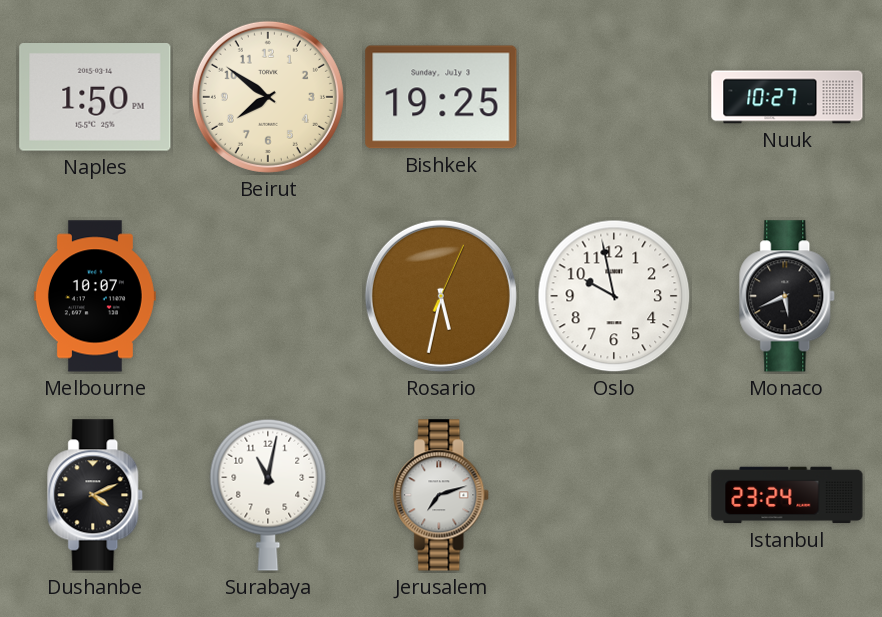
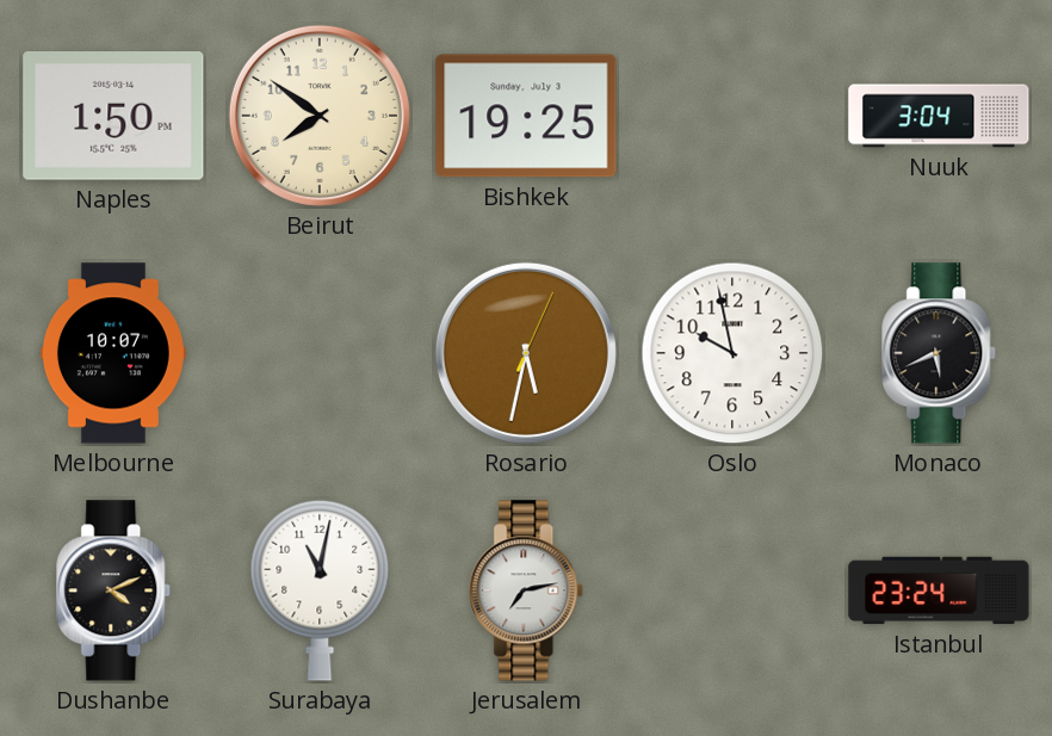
Nuuk: 10:27 -> 3:04
Jerusalem: 7:12 -> 7:13
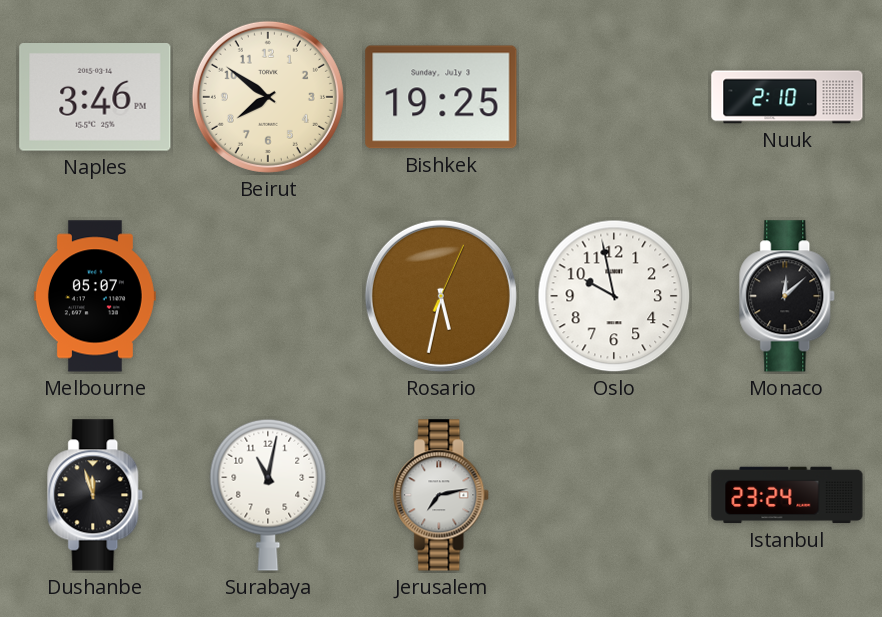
Naples: 1:50 -> 3:46
Nuuk: 3:04 -> 2:10
Melbourne: 10:07 -> 05:07
Monaco: 5:41 -> 12:08
Dushanbe: 4:11 -> 11:57
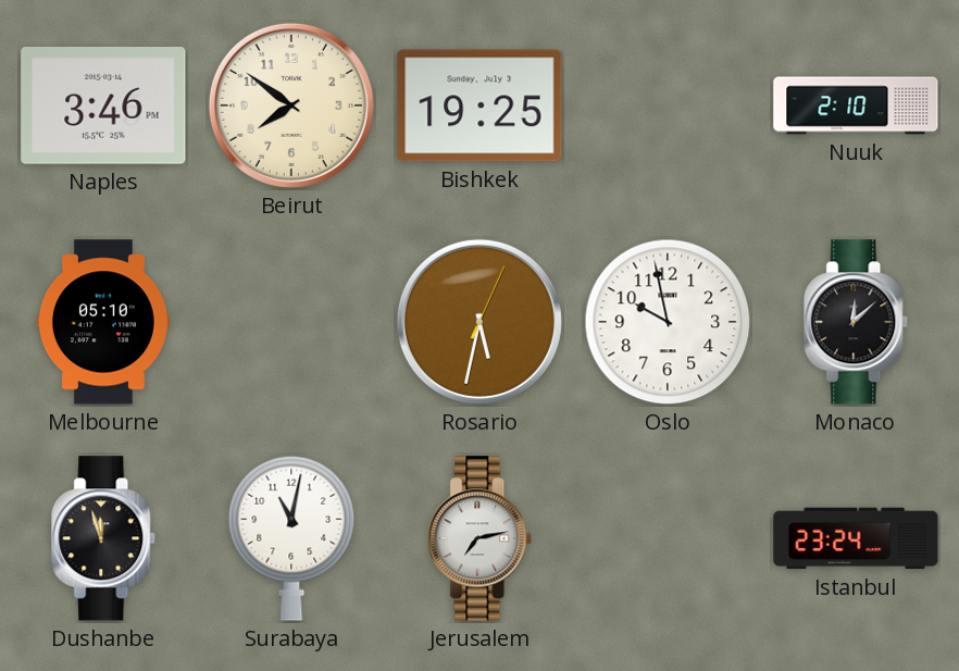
Melbourne: 05:07 -> 05:10
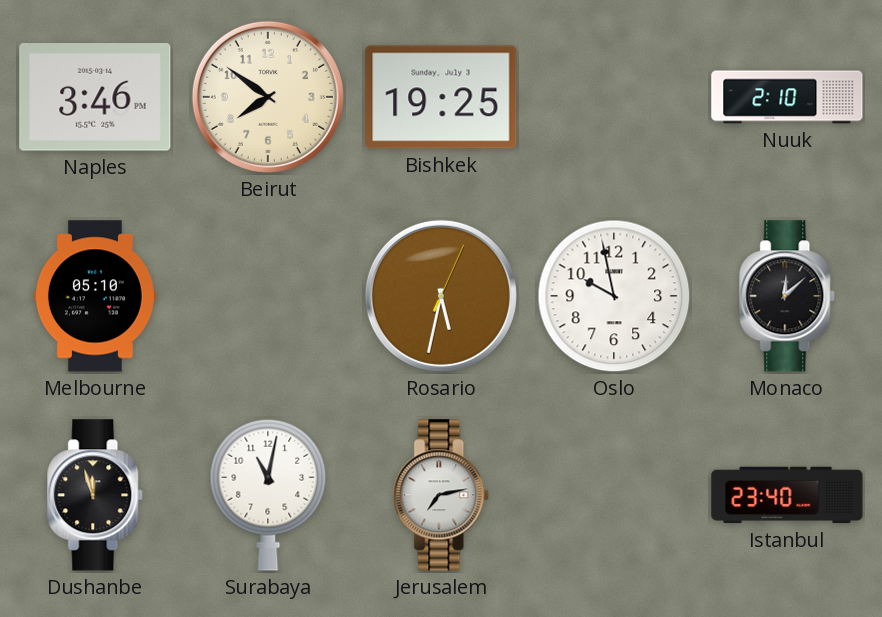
Istanbul: 23:24 -> 23:40
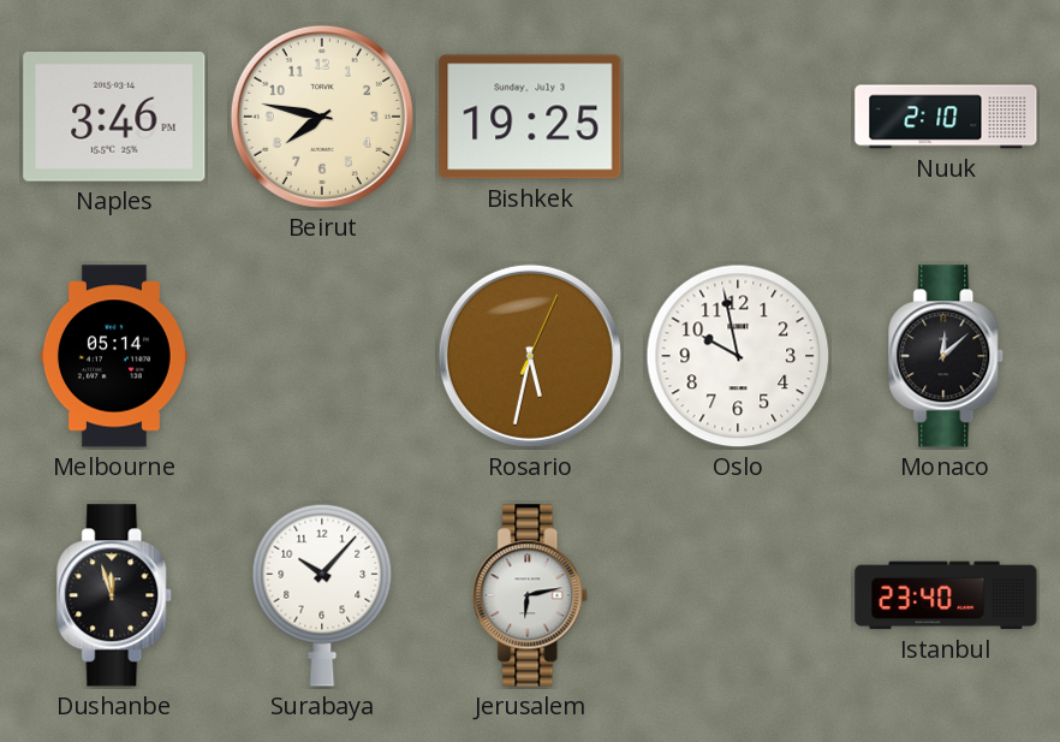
Beirut: 7:51 -> 7:47
Melbourne: 05:10 -> 05:14
Surabaya: 11:02 -> 10:07
Jerusalem: 7:13 -> 6:13
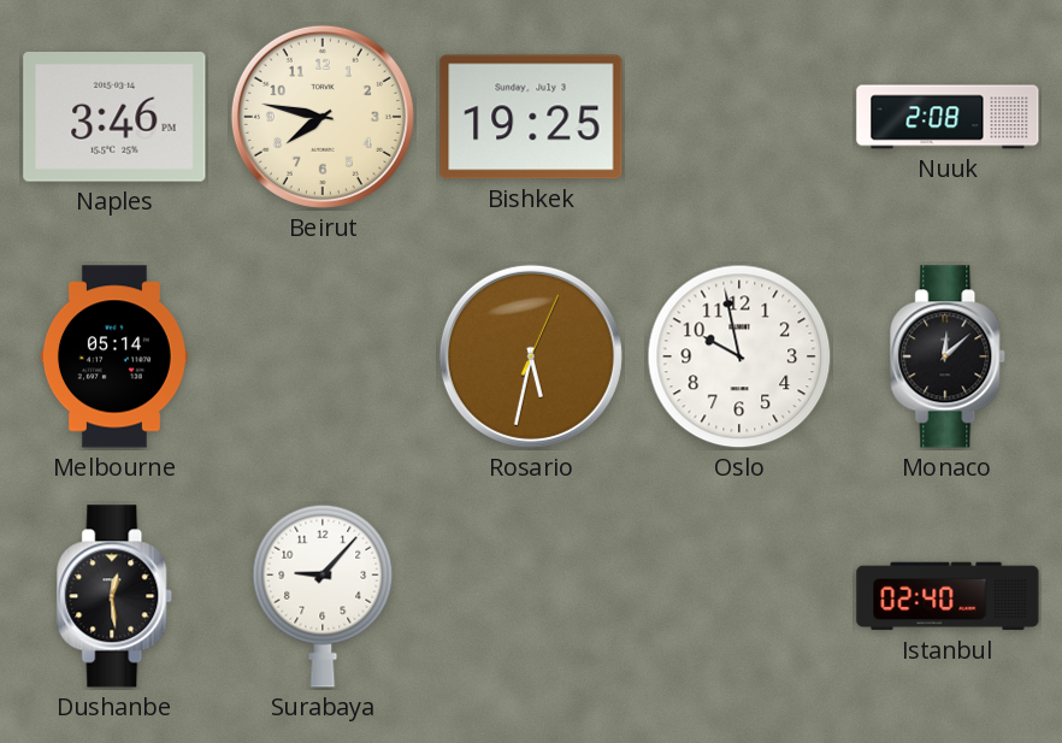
Nuuk: 2:10 -> 2:08
Dushanbe: 11:57 -> 12:29
Surabaya: 10:07 -> 9:07
Jerusalem: 6:13 -> none
Istanbul: 23:40 -> 02:40
